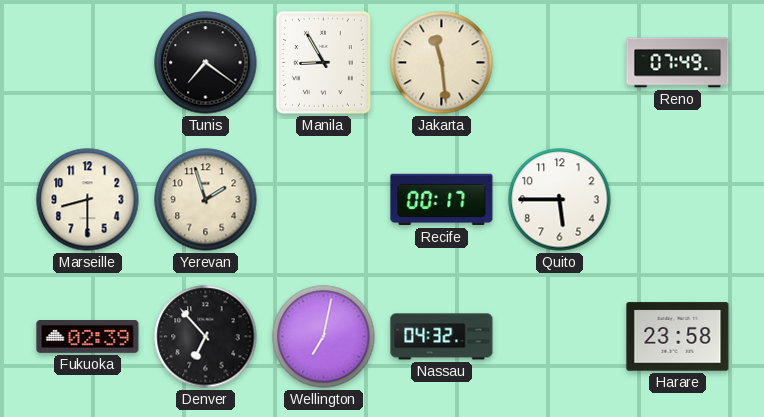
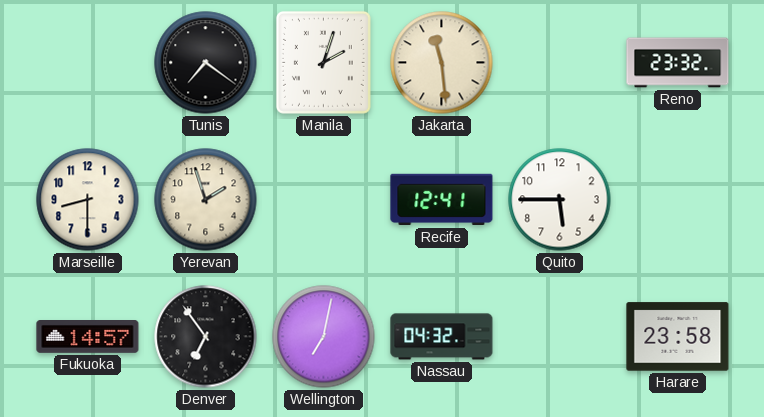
Manila: 8:55 -> 2:03
Reno: 07:49 -> 23:32
Recife: 00:17 -> 12:41
Fukuoka: 02:39 -> 14:57
Denver: 6:53 -> 6:54
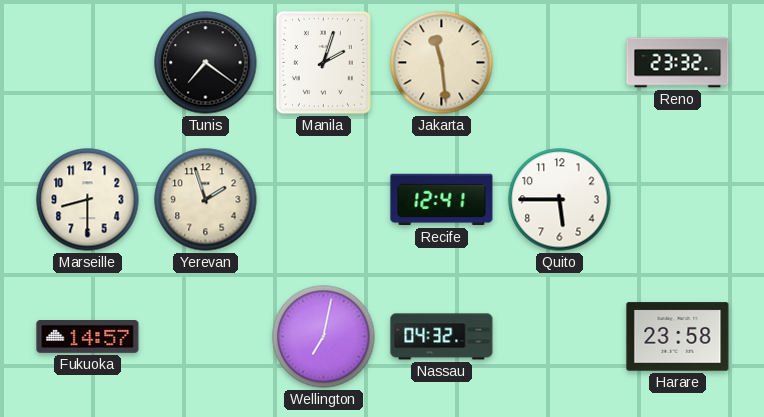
Denver: 6:54 -> none
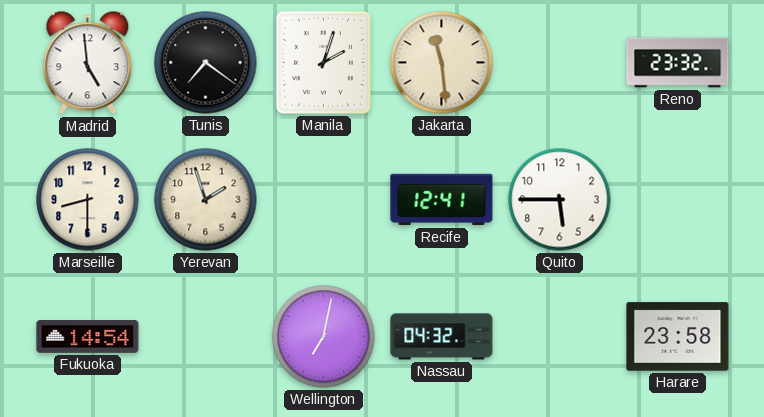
Madrid: none -> 4:59
Fukuoka: 14:57 -> 14:54
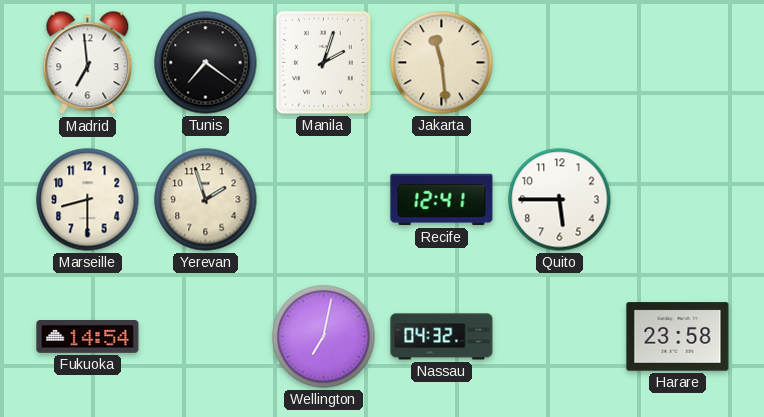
Madrid: 4:59 -> 6:59
Reno: 23:32 -> none
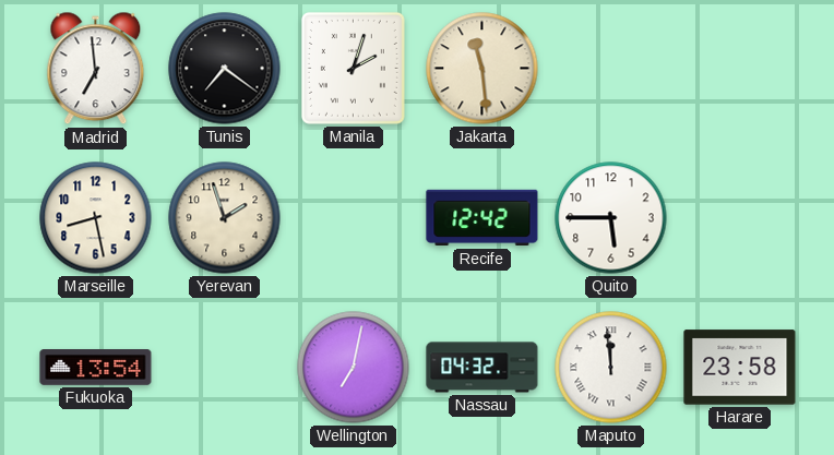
Marseille: 8:30 -> 8:28
Recife: 12:41 -> 12:42
Fukuoka: 14:54 -> 13:54
Maputo: none -> 11:59
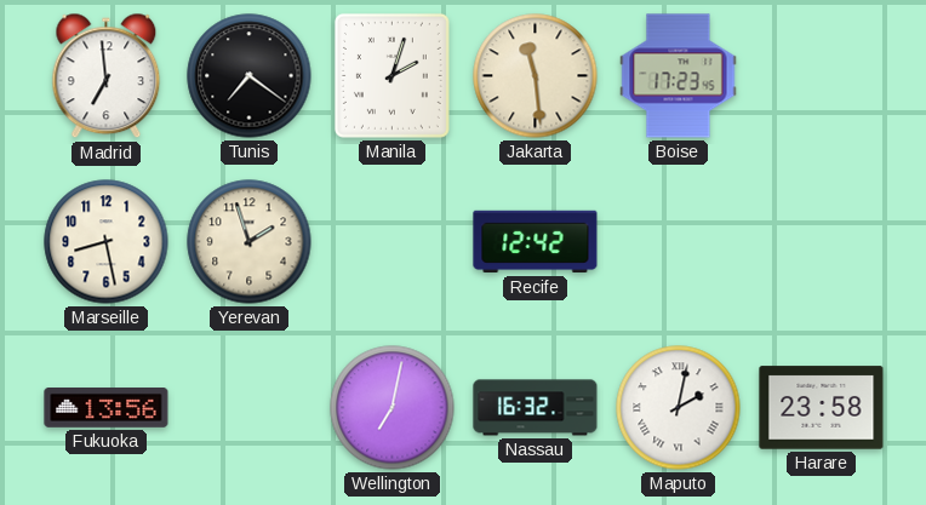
Boise: none -> 17:23
Quito: 5:45 -> none
Fukuoka: 13:54 -> 13:56
Nassau: 04:32 -> 16:32
Maputo: 11:59 -> 2:02
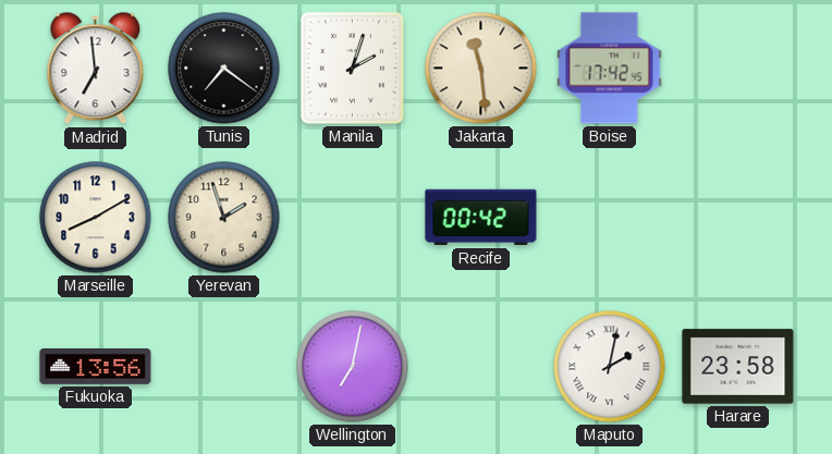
Boise: 17:23 -> 17:42
Marseille: 8:28 -> 8:10
Recife: 12:42 -> 00:42
Nassau: 16:32 -> none
